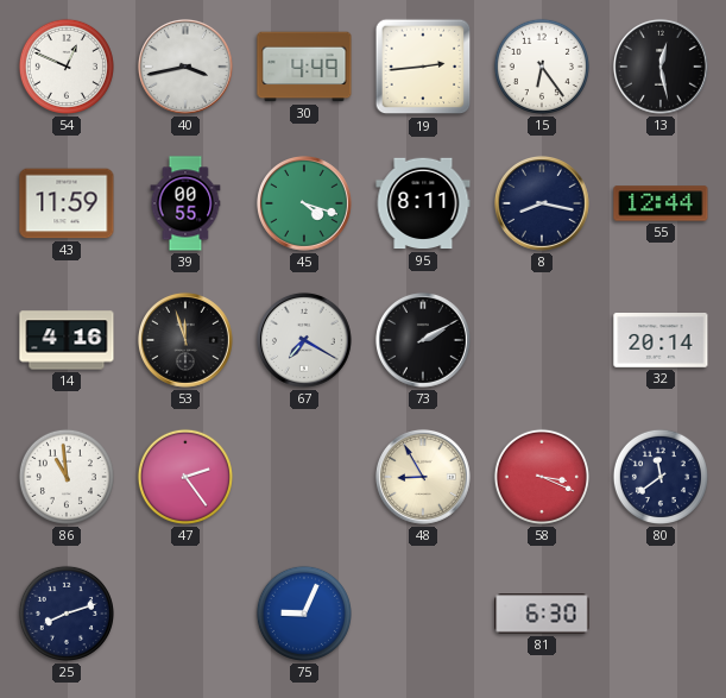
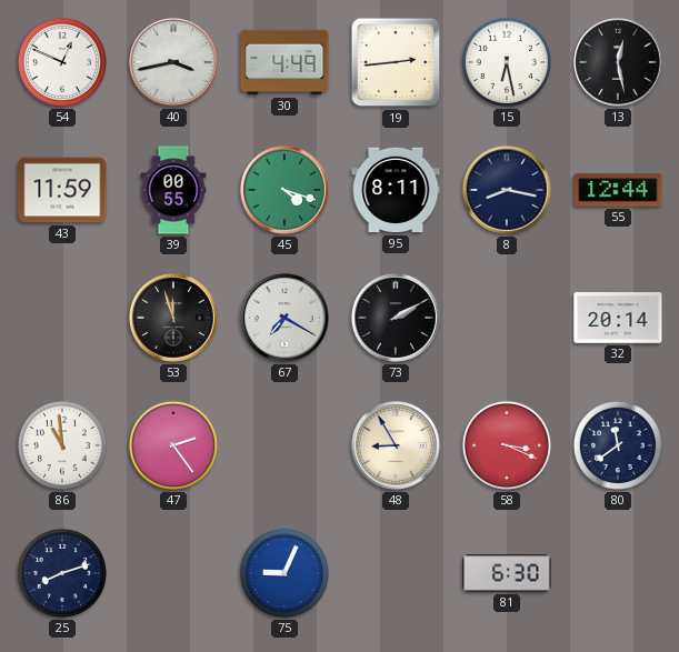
15: 6:24 -> 6:28
14: 4:16 -> none
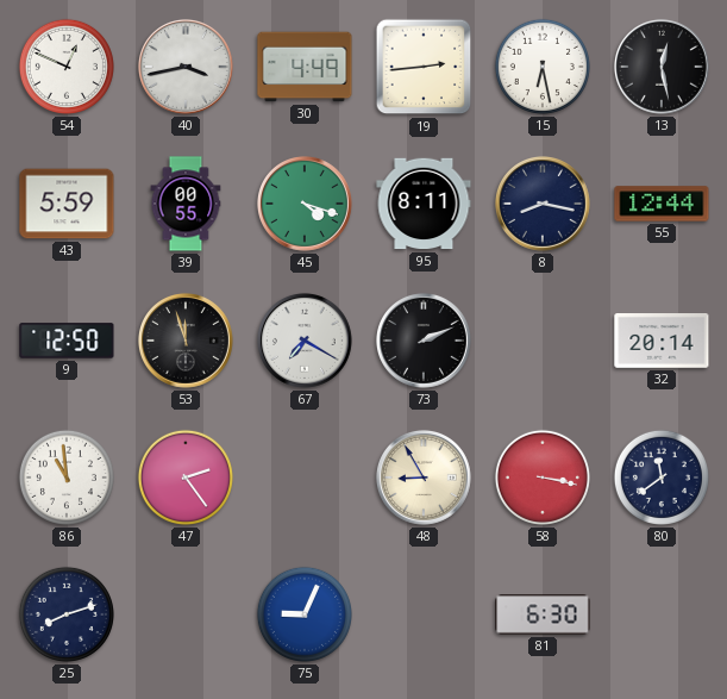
43: 11:59 -> 5:59
9: none -> 12:50
73: 2:10 -> 2:11
58: 3:19 -> 3:17
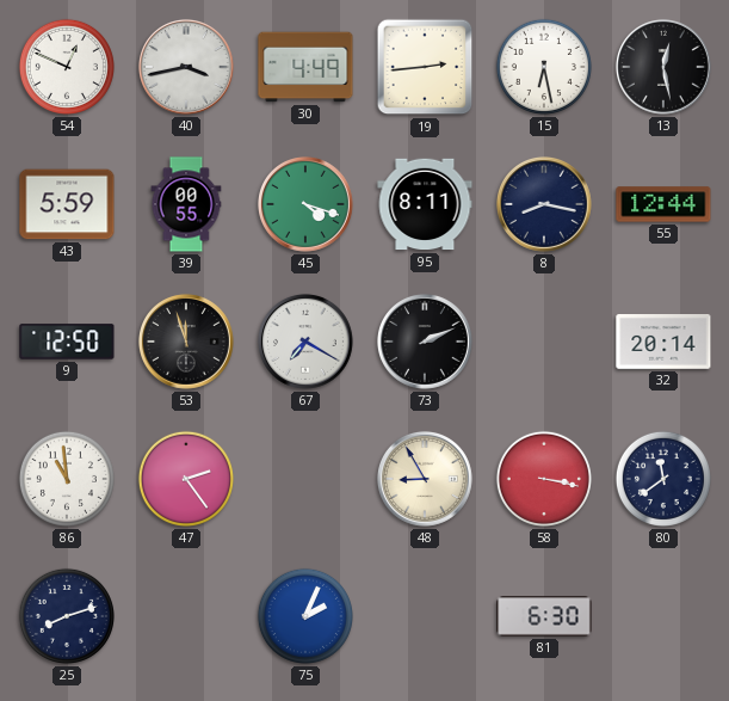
75: 9:04 -> 2:04
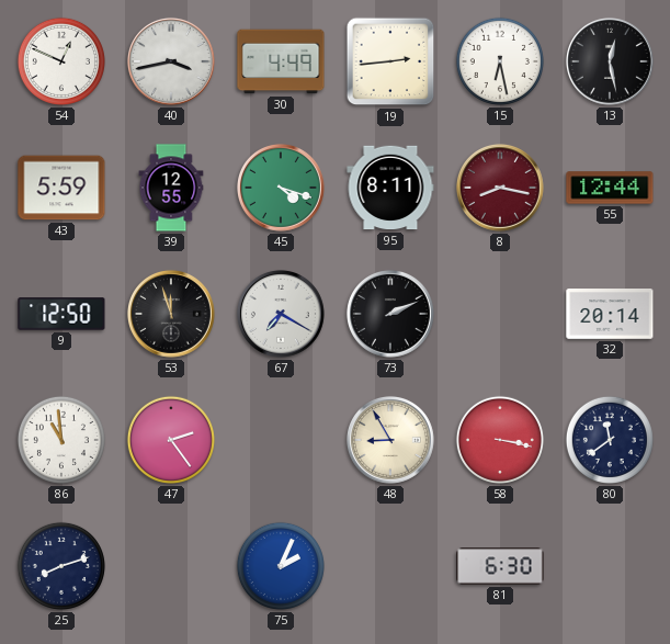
39: 00:55 -> 12:55
8 dial: navy -> burgundy
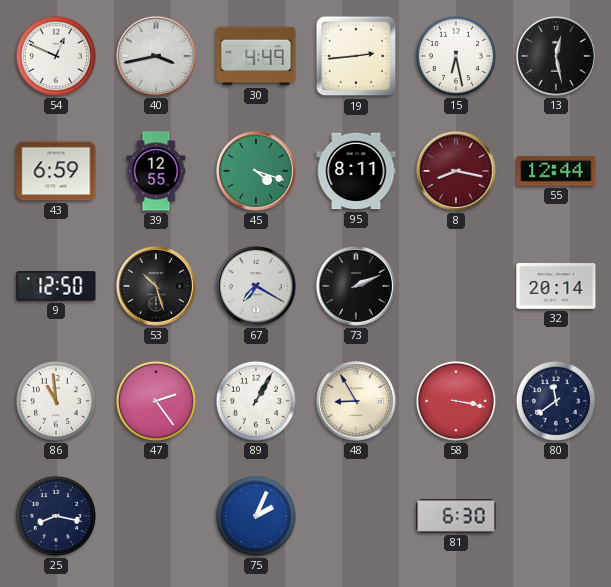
43: 5:59 -> 6:59
53: 11:57 -> 10:27
89: none -> 1:05
25: 8:12 -> 8:17
